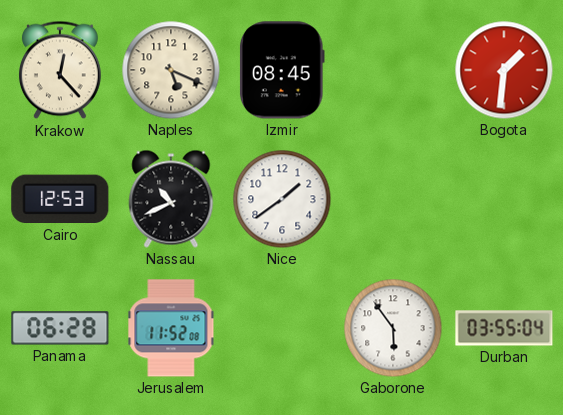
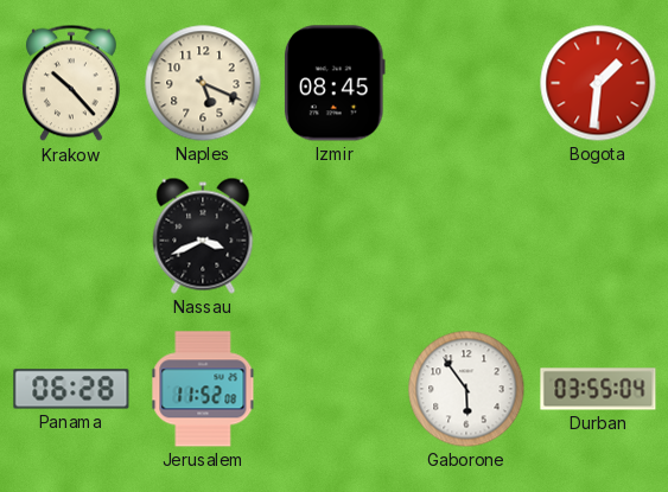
Krakow: 12:23 -> 10:23
Cairo: 12:53 -> none
Nassau: 10:41 -> 3:41
Nice: 1:39 -> none
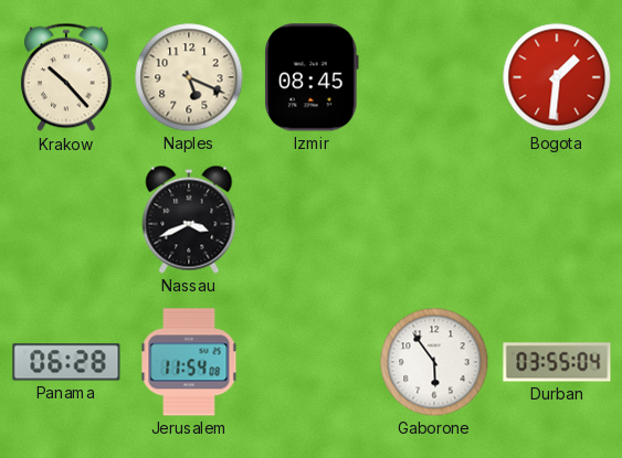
Jerusalem: 11:52 -> 11:54
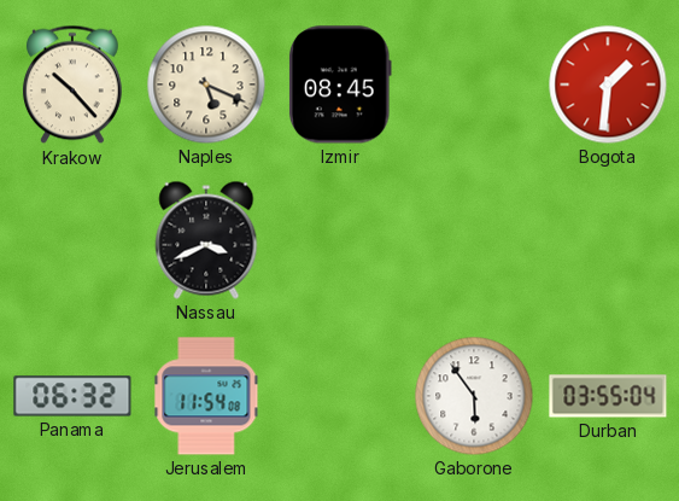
Panama: 06:28 -> 06:32
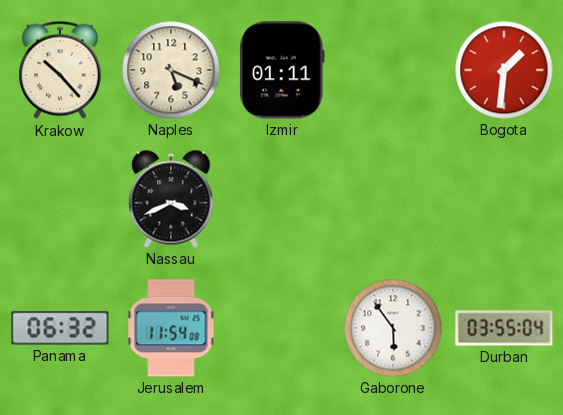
Izmir: 08:45 -> 01:11
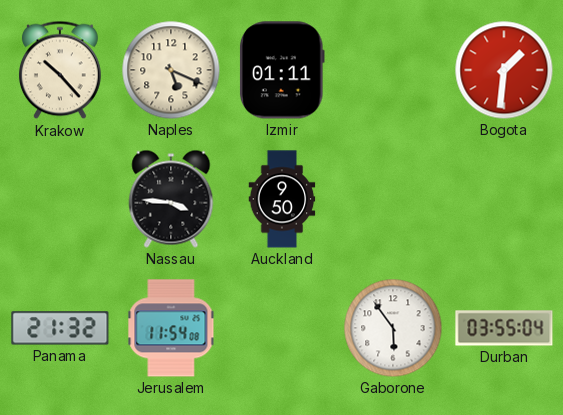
Nassau: 3:41 -> 3:46
Auckland: none -> 9:50
Panama: 06:32 -> 21:32
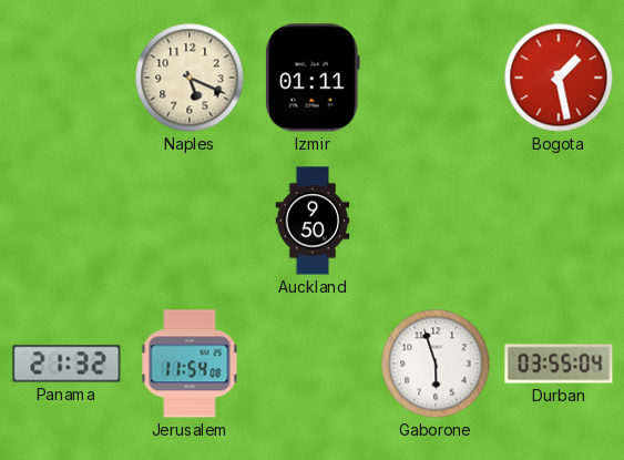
Krakow: 10:23 -> none
Bogota: 1:31 -> 1:28
Nassau: 3:46 -> none
Gaborone: 5:54 -> 5:57
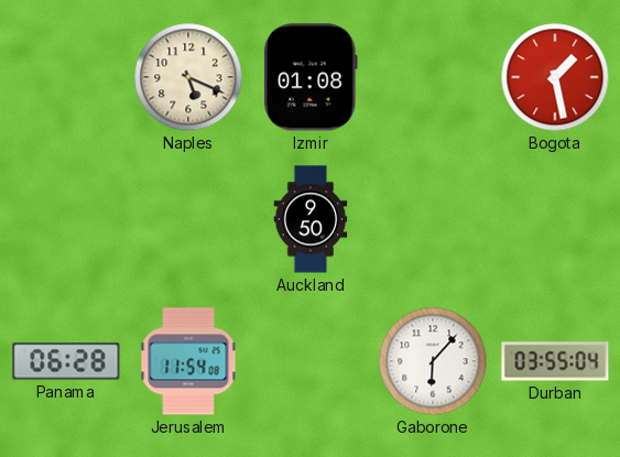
Izmir: 01:11 -> 01:08
Panama: 21:32 -> 06:28
Gaborone: 5:57 -> 6:07
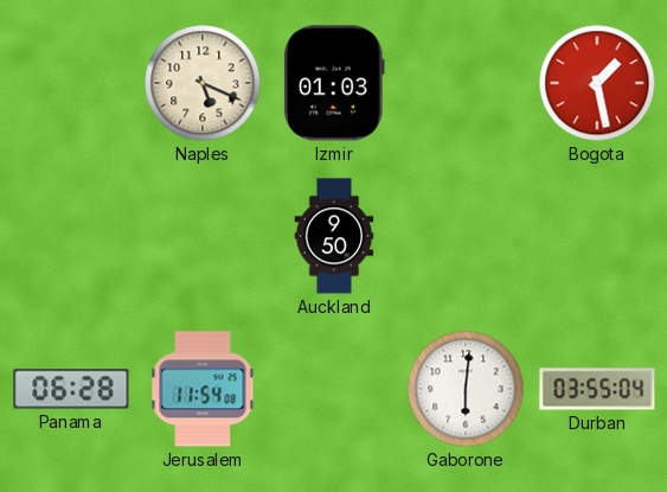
Izmir: 01:08 -> 01:03
Gaborone: 6:07 -> 6:01
